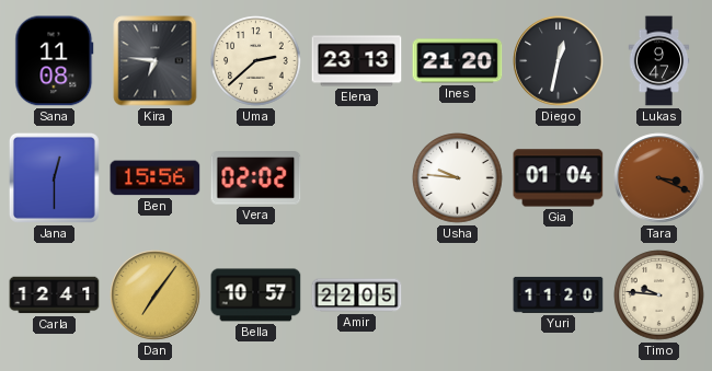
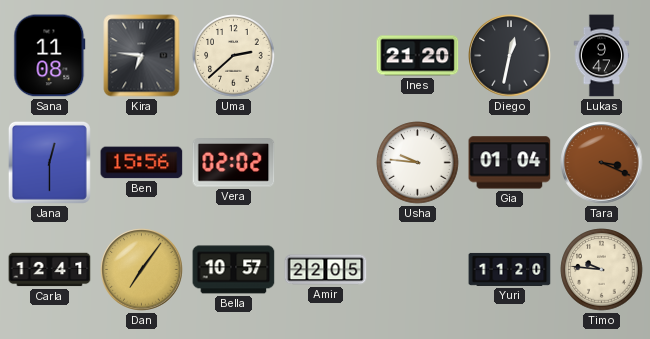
Elena: 23:13 -> none
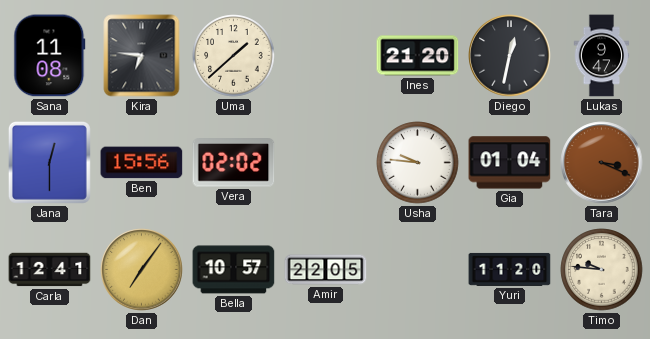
Uma: 2:38 -> 1:38
